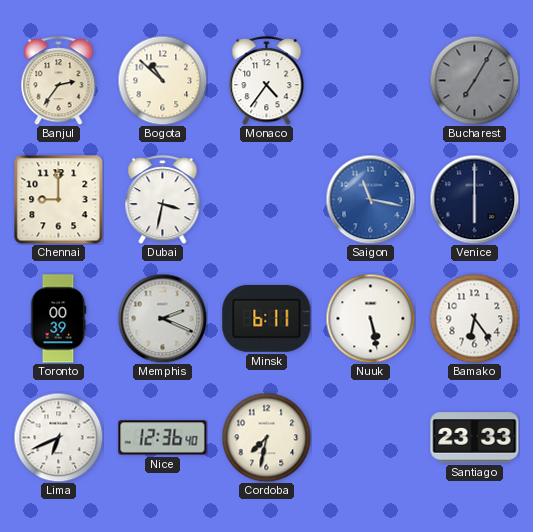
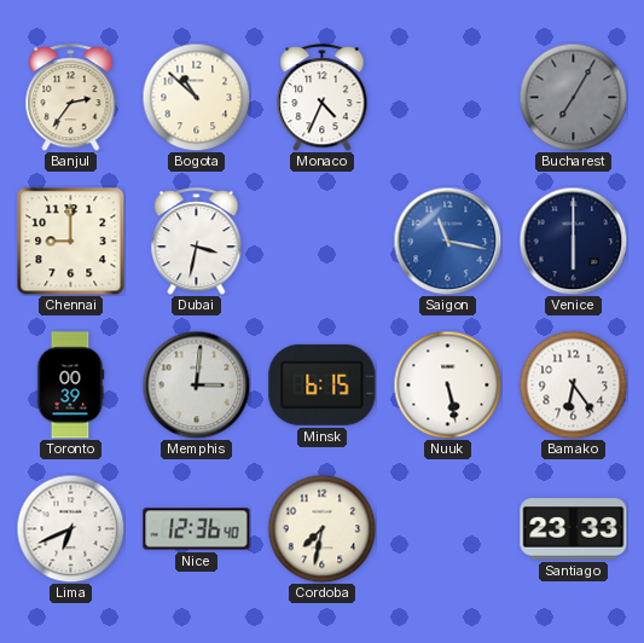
Monaco: 4:36 -> 4:34
Memphis: 2:19 -> 3:01
Minsk: 6:11 -> 6:15
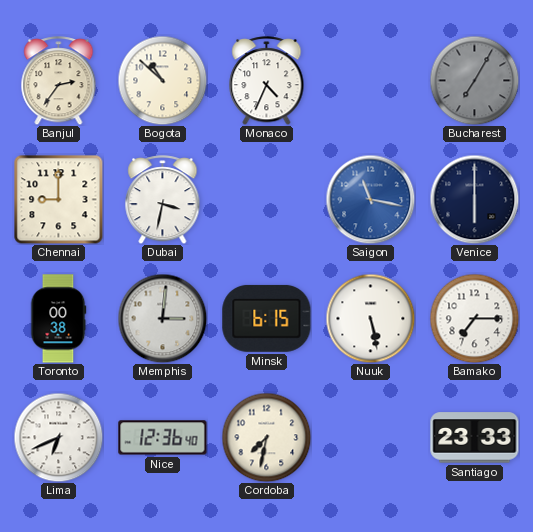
Toronto: 00:39 -> 00:38
Bamako: 6:24 -> 7:15
